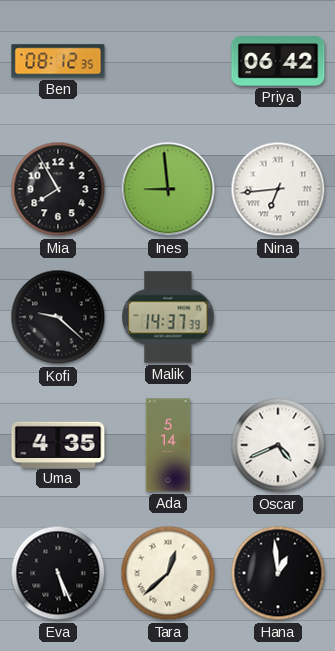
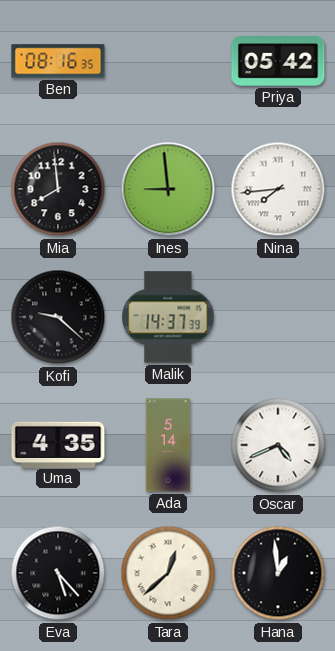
Ben: 08:12 -> 08:16
Priya: 06:42 -> 05:42
Mia: 7:55 -> 7:59
Nina: 6:44 -> 7:44
Eva: 5:26 -> 5:23
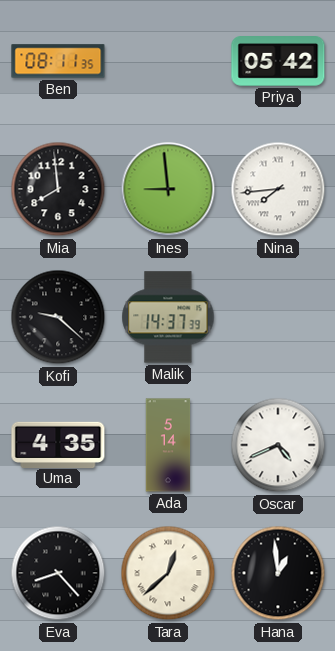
Ben: 08:16 -> 08:11
Eva: 5:23 -> 8:23
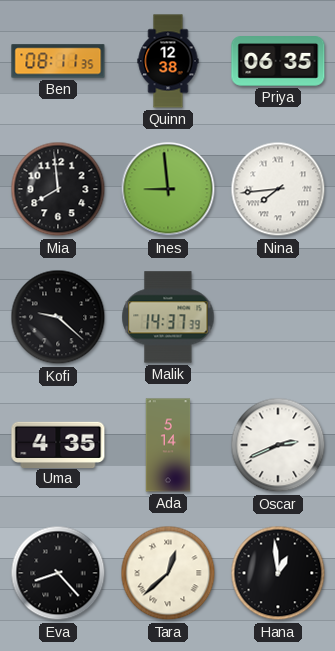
Quinn: none -> 12:38
Priya: 05:42 -> 06:35
Oscar: 4:41 -> 2:41
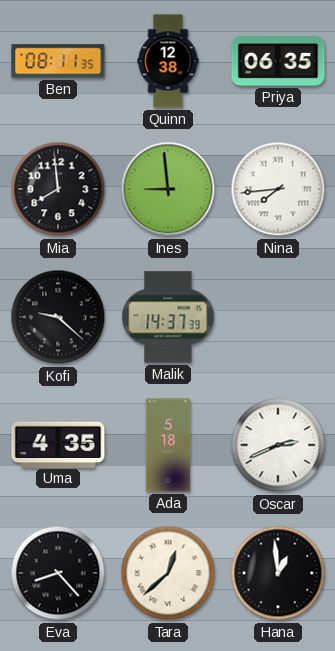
Ada: 5:14 -> 5:18
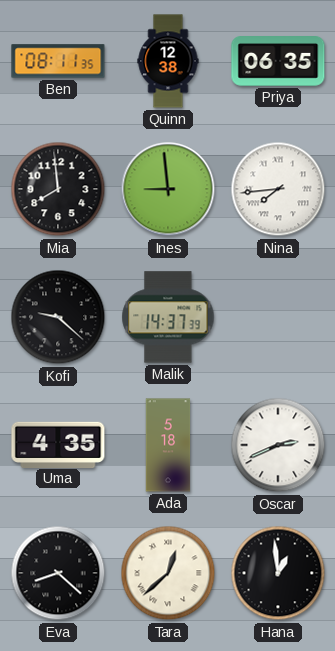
Eva: 8:23 -> 8:22
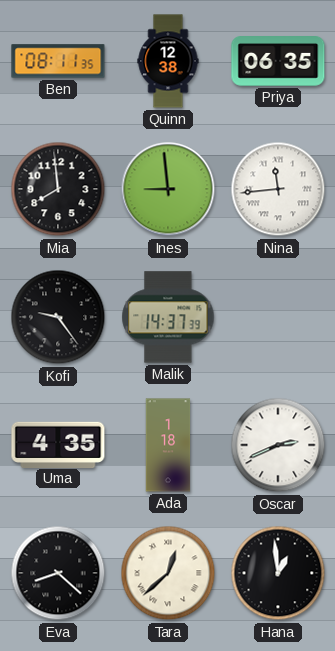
Nina: 7:44 -> 11:44
Kofi: 9:22 -> 9:24
Ada: 5:18 -> 1:18
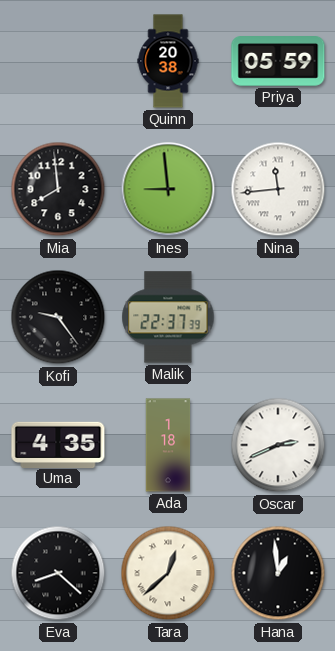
Ben: 08:11 -> none
Quinn: 12:38 -> 20:38
Priya: 06:35 -> 05:59
Malik: 14:37 -> 22:37
